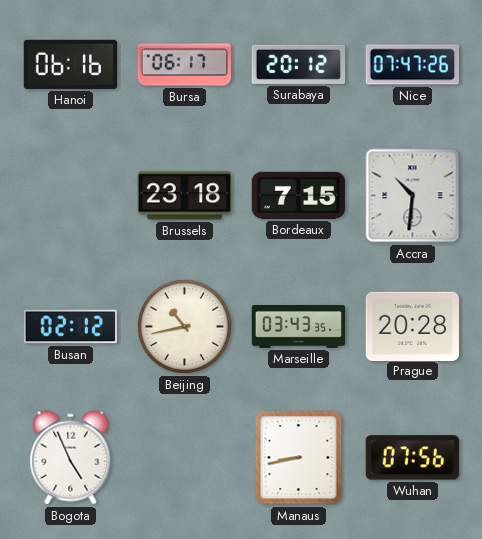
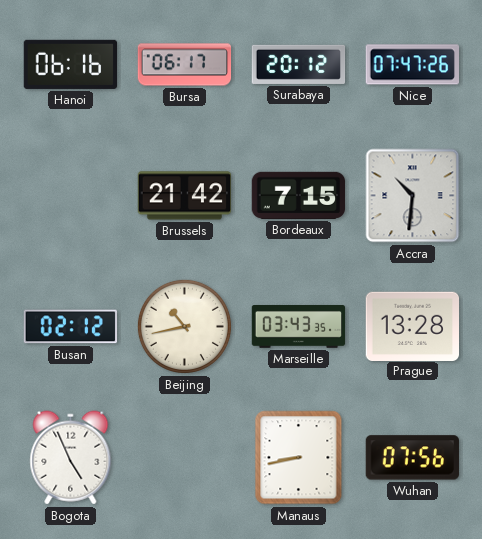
Brussels: 23:18 -> 21:42
Prague: 20:28 -> 13:28
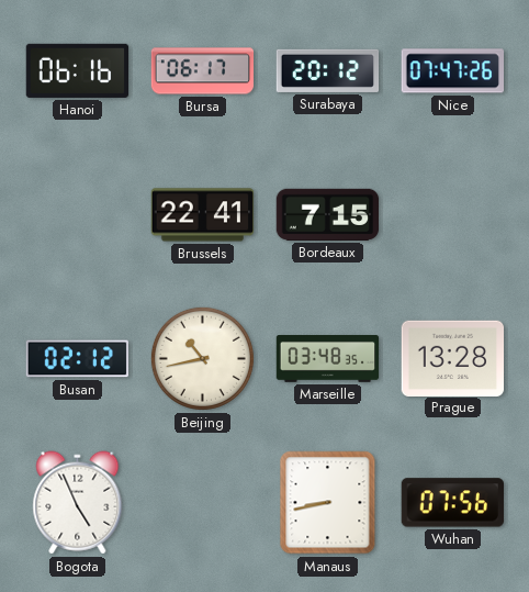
Brussels: 21:42 -> 22:41
Accra: 10:31 -> none
Marseille: 03:43 -> 03:48
